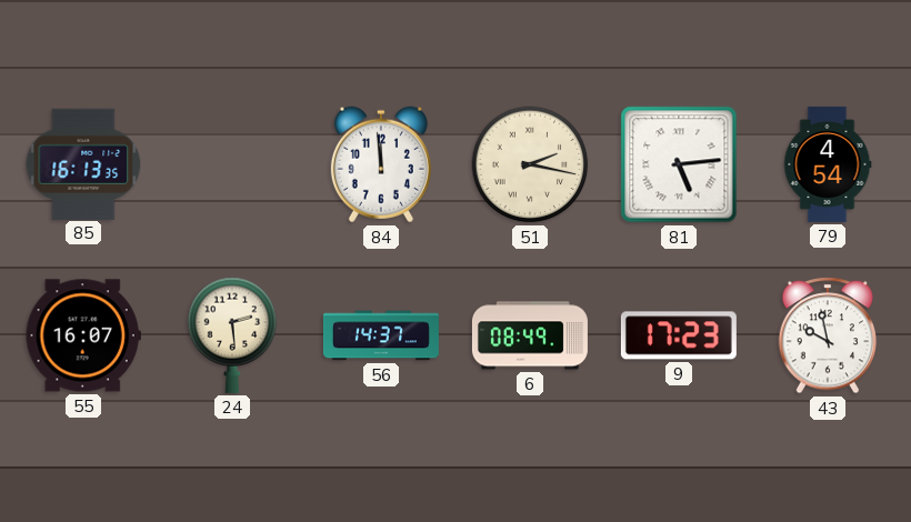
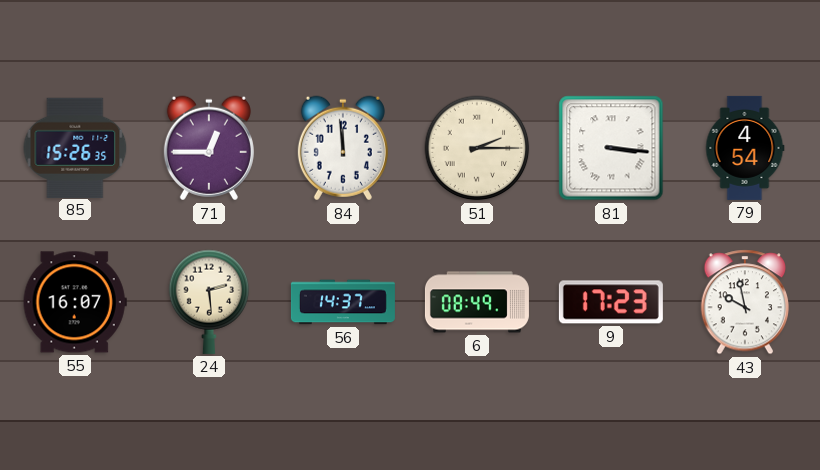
85: 16:13 -> 15:26
71: none -> 12:45
51: 2:17 -> 2:15
81: 5:14 -> 3:16
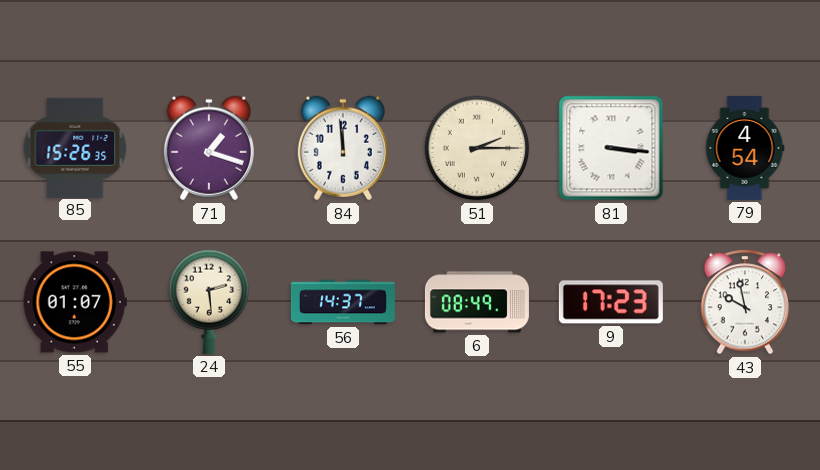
71: 12:45 -> 1:18
55: 16:07 -> 01:07
